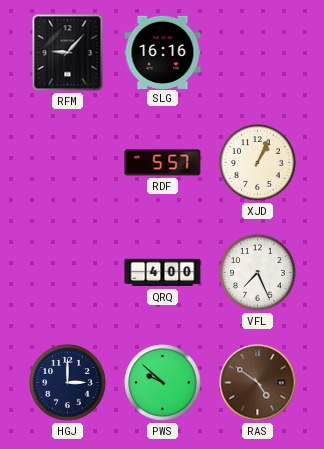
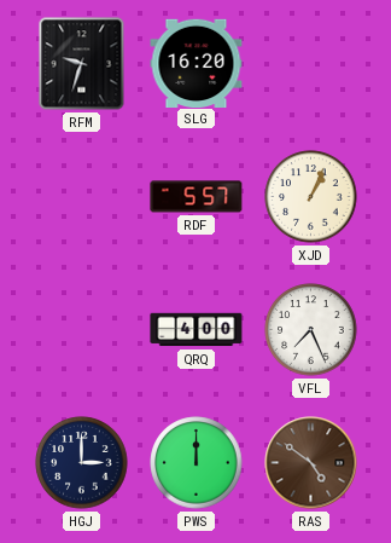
RFM: 9:07 -> 9:33
SLG: 16:16 -> 16:20
PWS: 9:52 -> 12:00
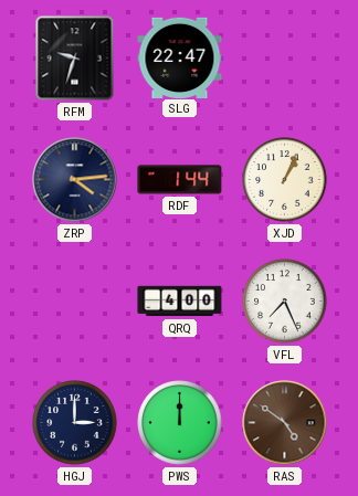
SLG: 16:20 -> 22:47
ZRP: none -> 4:14
RDF: 5:57 -> 1:44
